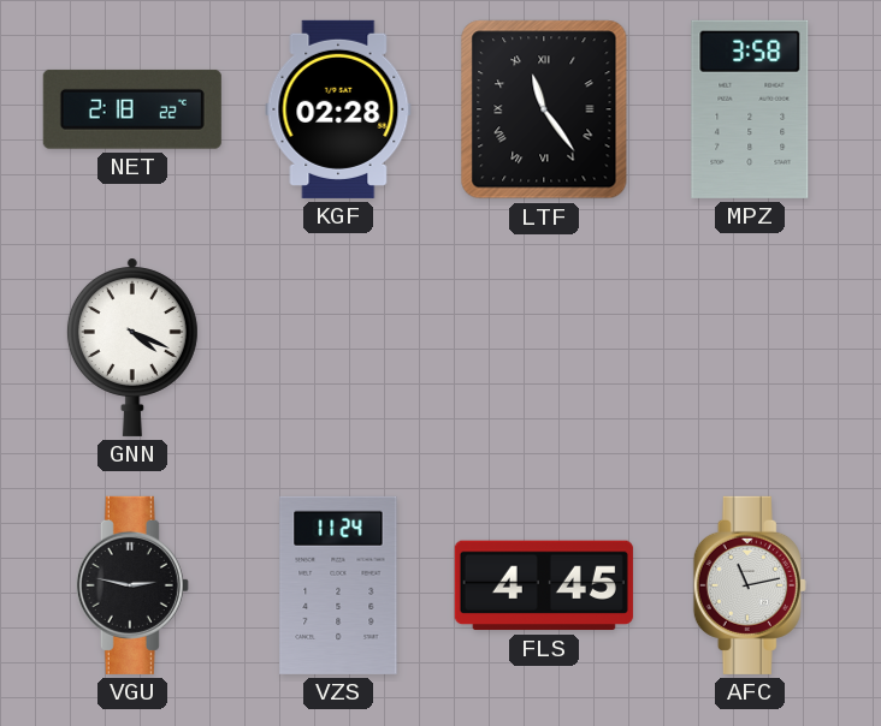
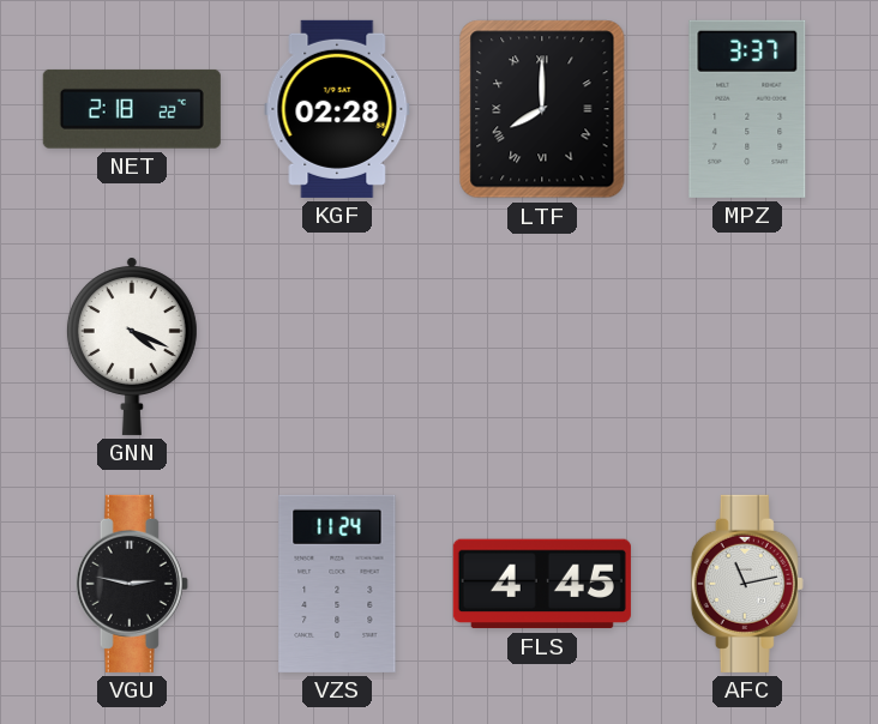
LTF: 11:24 -> 8:00
MPZ: 3:58 -> 3:37
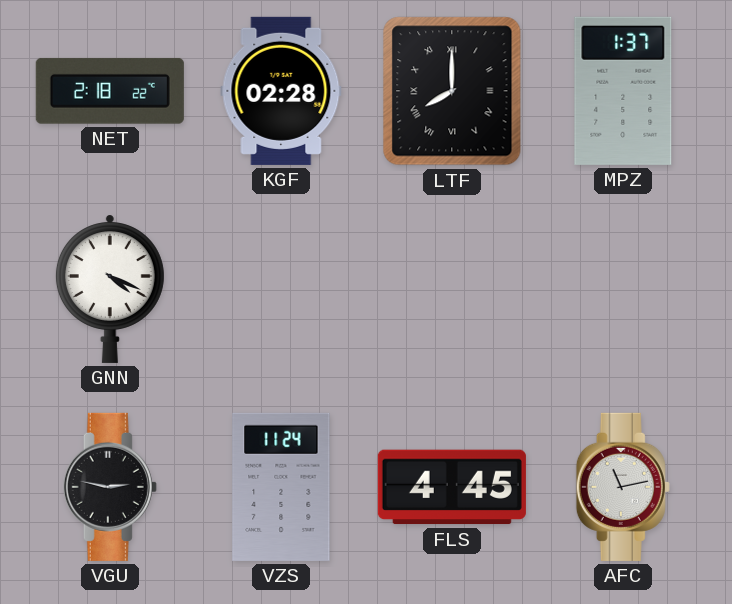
MPZ: 3:37 -> 1:37
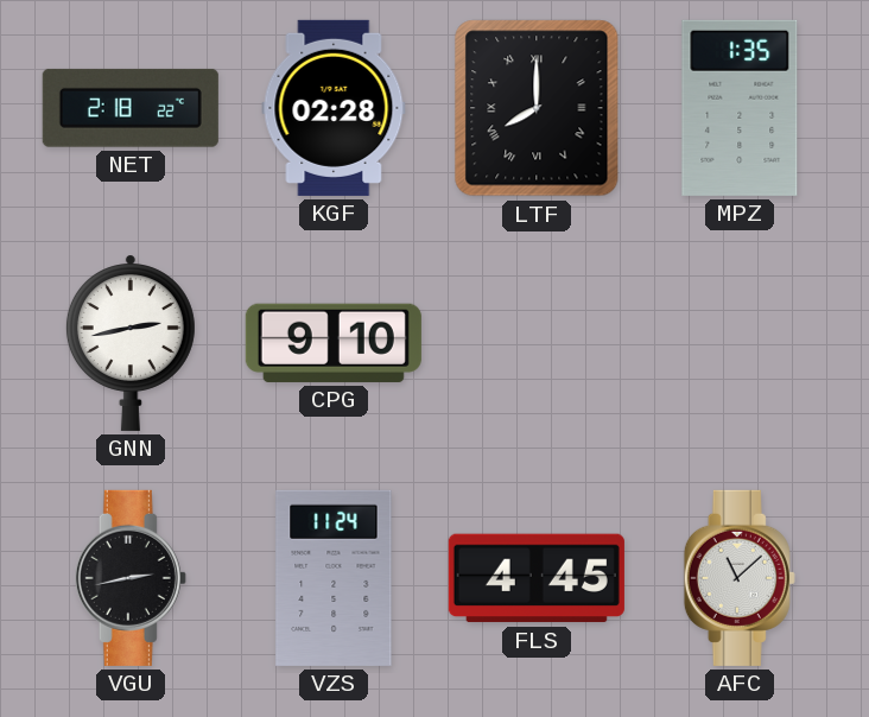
MPZ: 1:37 -> 1:35
GNN: 4:19 -> 2:43
CPG: none -> 9:10
VGU: 2:47 -> 2:43
AFC: 11:13 -> 11:08
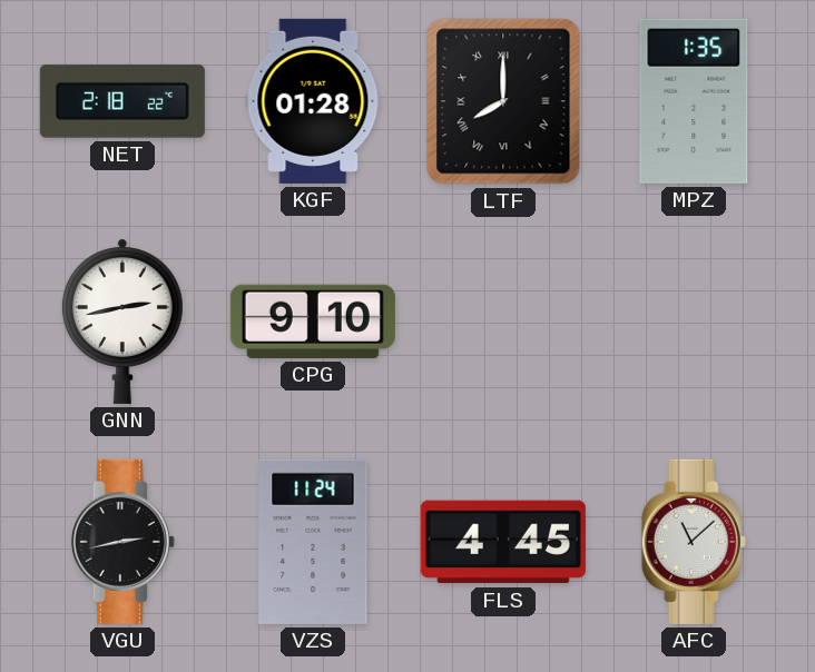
KGF: 02:28 -> 01:28
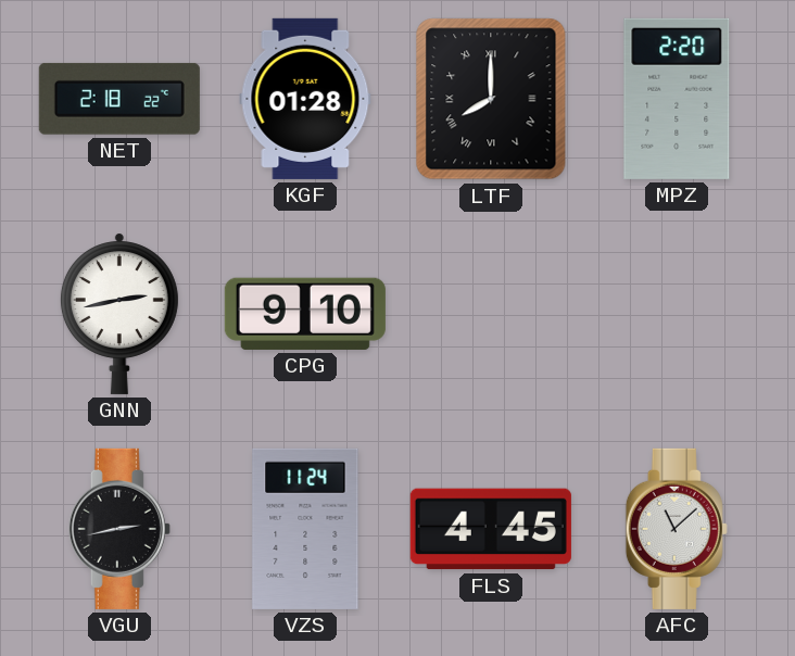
MPZ: 1:35 -> 2:20
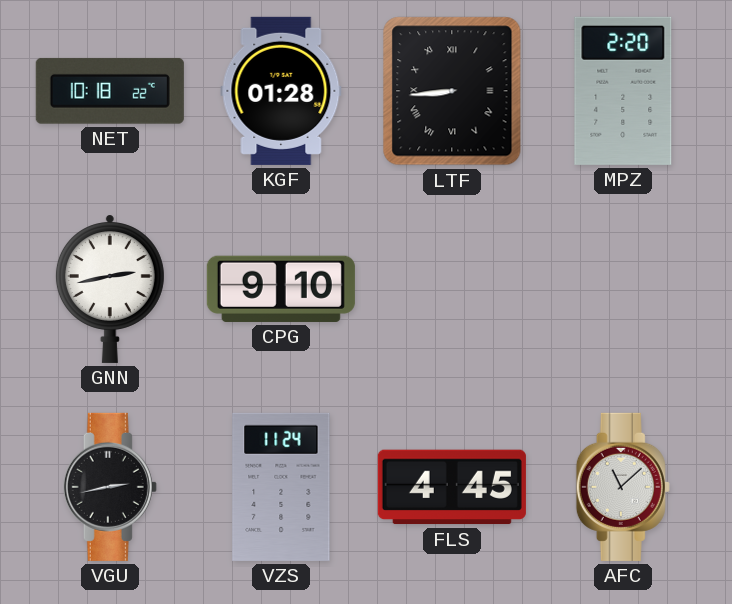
NET: 2:18 -> 10:18
LTF: 8:00 -> 8:44
